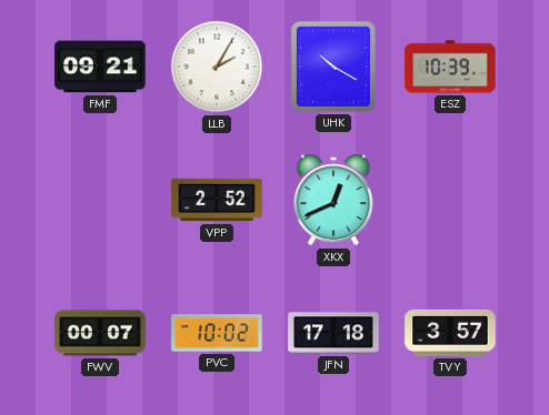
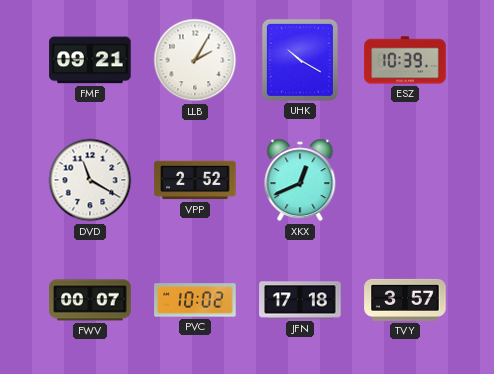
DVD: none -> 11:20
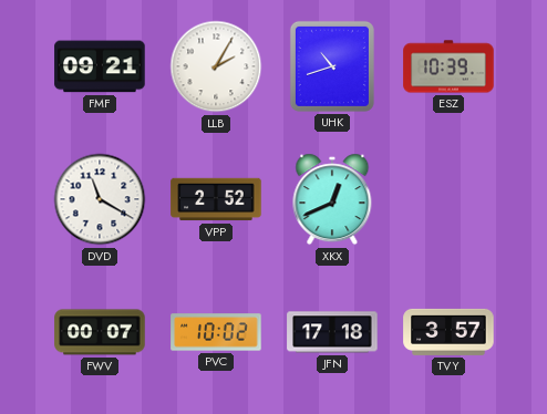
UHK: 10:20 -> 10:42
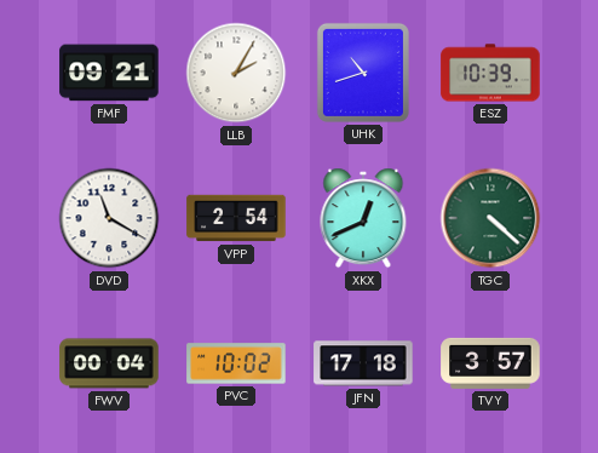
VPP: 2:52 -> 2:54
TGC: none -> 4:22
FWV: 00:07 -> 00:04
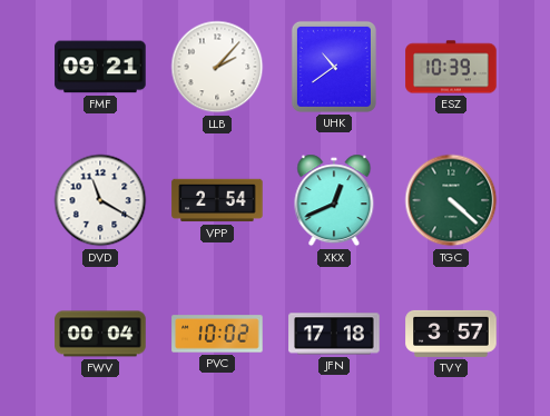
LLB: 2:05 -> 2:07
UHK: 10:42 -> 10:39
